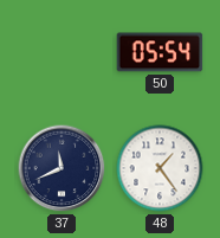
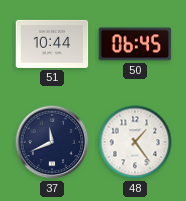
51: none -> 10:44
50: 05:54 -> 06:45
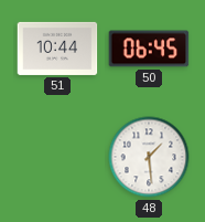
37: 11:41 -> none
48: 1:24 -> 1:29
